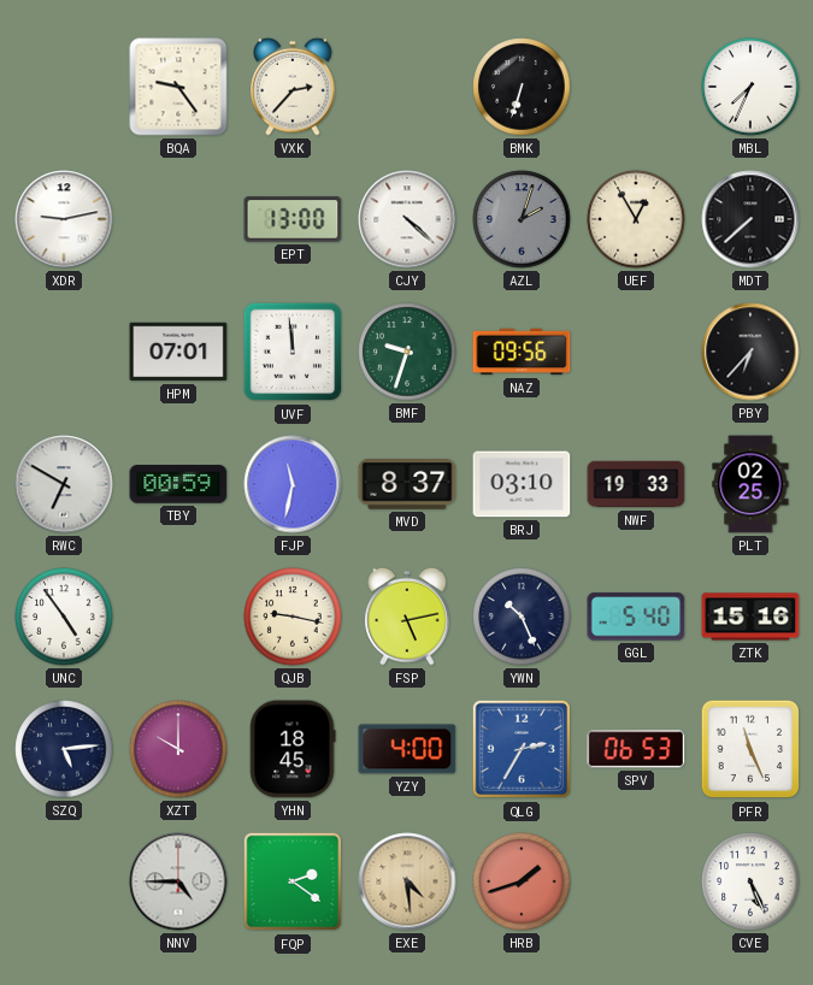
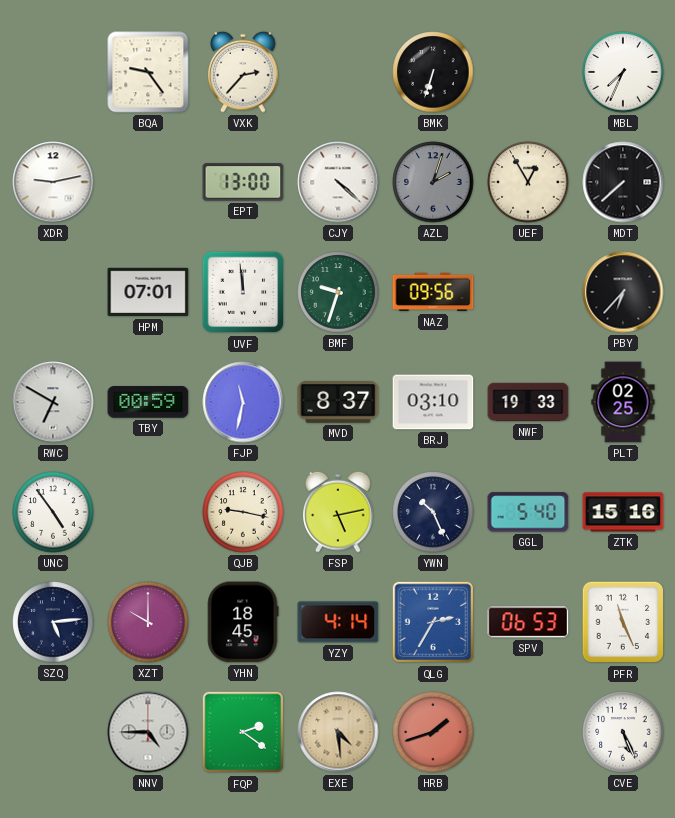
YZY: 4:00 -> 4:14
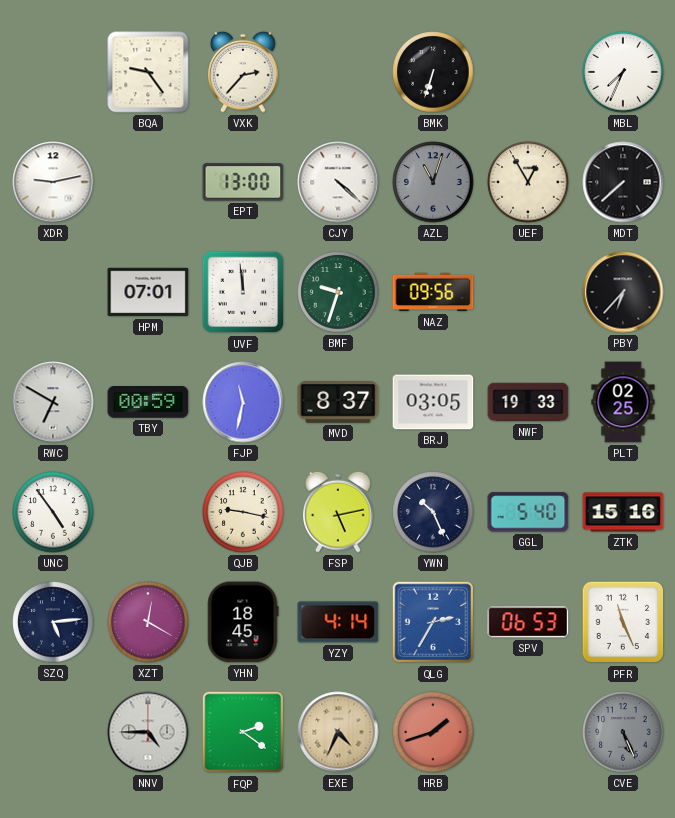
AZL: 2:03 -> 11:03
BRJ: 03:10 -> 03:05
XZT: 10:00 -> 12:20
EXE: 4:29 -> 4:34
CVE dial: white -> grey
